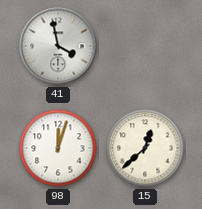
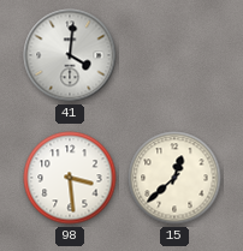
41: 3:58 -> 4:01
98: 12:03 -> 3:29
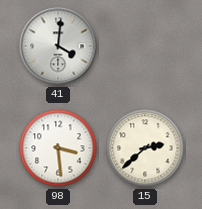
15: 12:38 -> 2:38
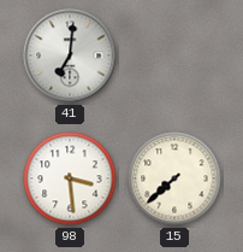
41: 4:01 -> 7:01
15: 2:38 -> 7:38
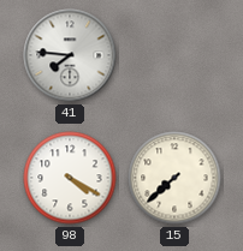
41: 7:01 -> 7:46
98: 3:29 -> 4:20
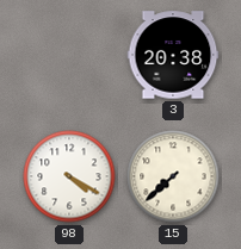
41: 7:46 -> none
3: none -> 20:38
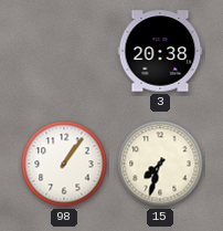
98: 4:20 -> 1:06
15: 7:38 -> 7:33
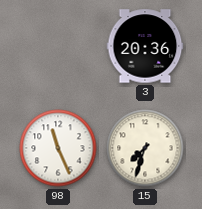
3: 20:38 -> 20:36
98: 1:06 -> 11:26
